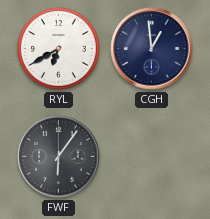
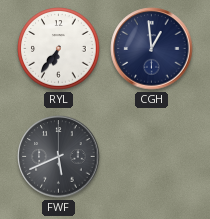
RYL: 6:40 -> 6:36
FWF: 6:06 -> 5:41
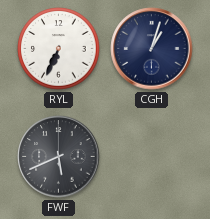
RYL: 6:36 -> 6:34
CGH: 12:59 -> 1:03
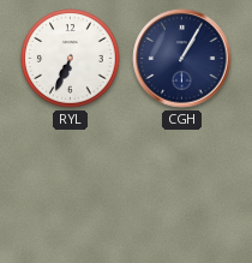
CGH: 1:03 -> 1:05
FWF: 5:41 -> none
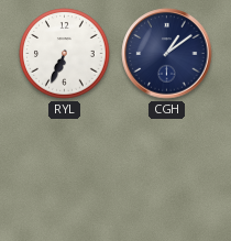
CGH: 1:05 -> 1:09
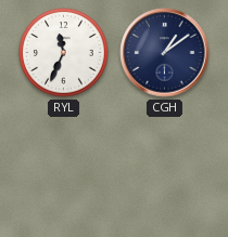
RYL: 6:34 -> 11:34
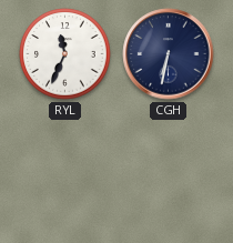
CGH: 1:09 -> 6:32
